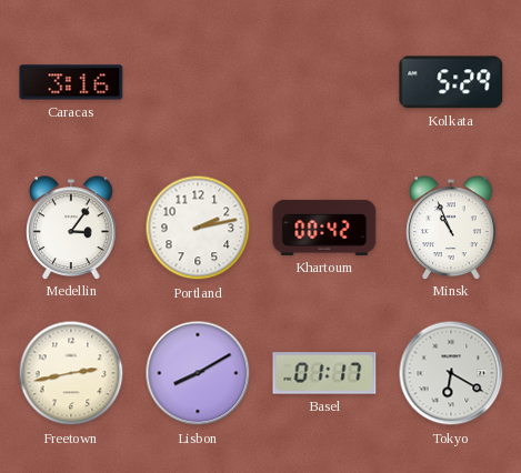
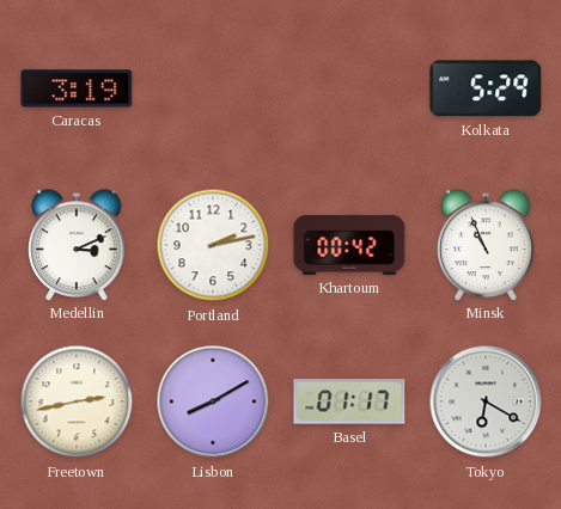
Caracas: 3:16 -> 3:19
Medellin: 3:06 -> 3:11
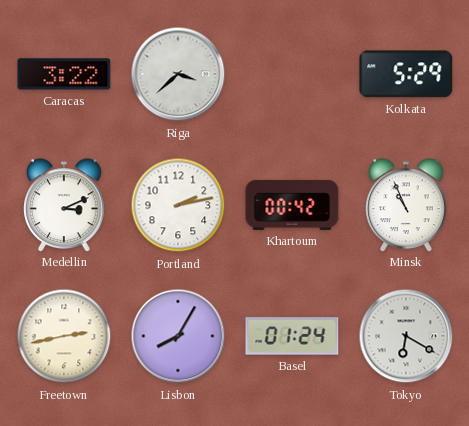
Caracas: 3:19 -> 3:22
Riga: none -> 3:38
Lisbon: 8:10 -> 8:05
Basel: 01:17 -> 01:24
